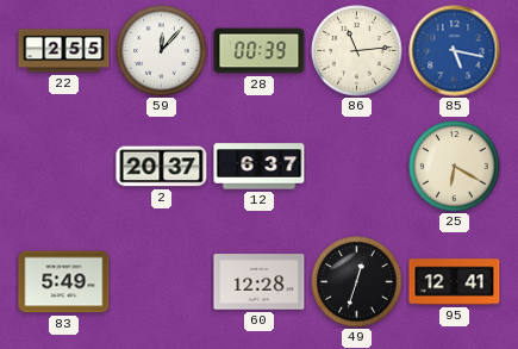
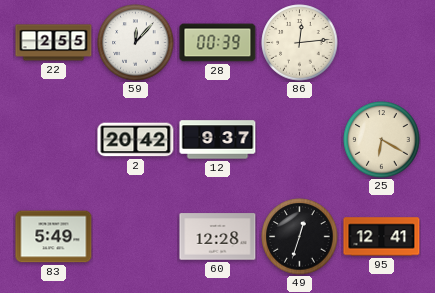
86: 11:14 -> 12:14
85: 5:17 -> none
2: 20:37 -> 20:42
12: 6:37 -> 9:37
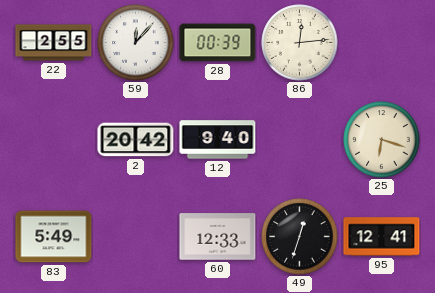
12: 9:37 -> 9:40
25: 6:20 -> 6:18
60: 12:28 -> 12:33
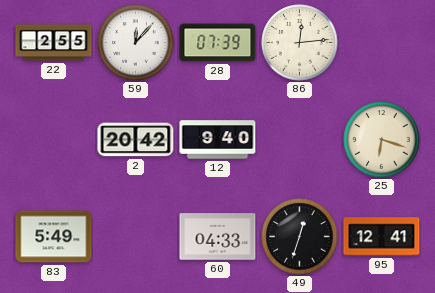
28: 00:39 -> 07:39
60: 12:33 -> 04:33
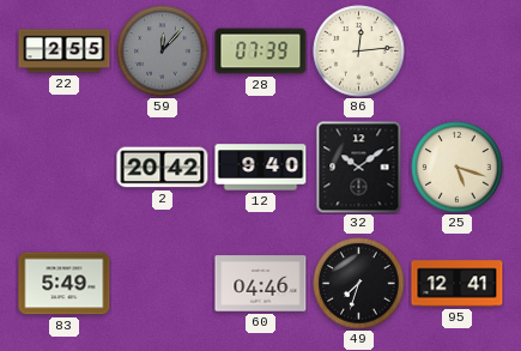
59 dial: white -> grey
32: none -> 10:09
25: 6:18 -> 5:18
60: 04:33 -> 04:46
49: 12:33 -> 7:33
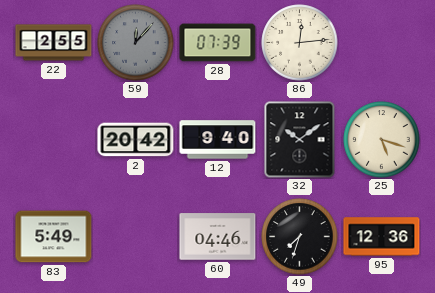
95: 12:41 -> 12:36
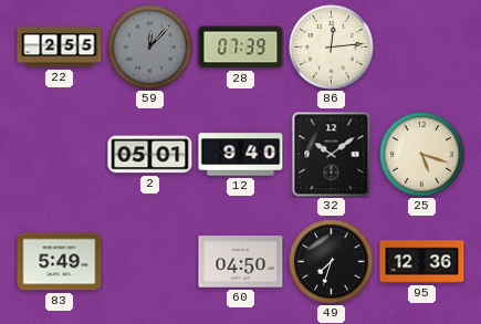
2: 20:42 -> 05:01
60: 04:46 -> 04:50
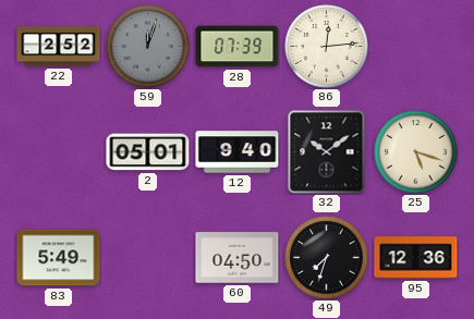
22: 2:55 -> 2:52
59: 12:07 -> 12:03
